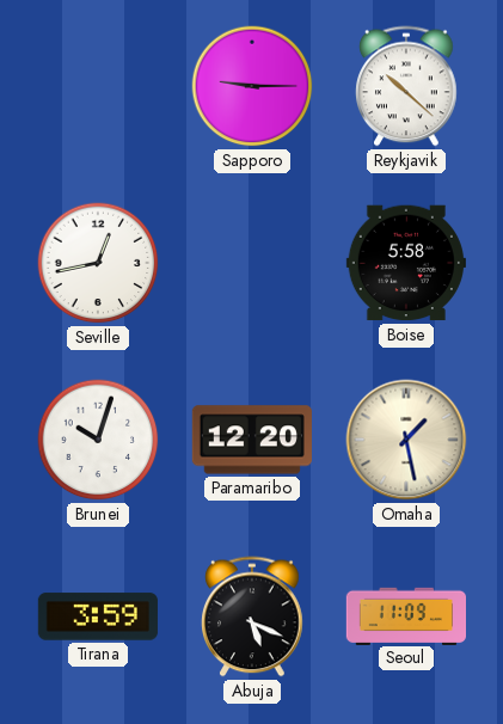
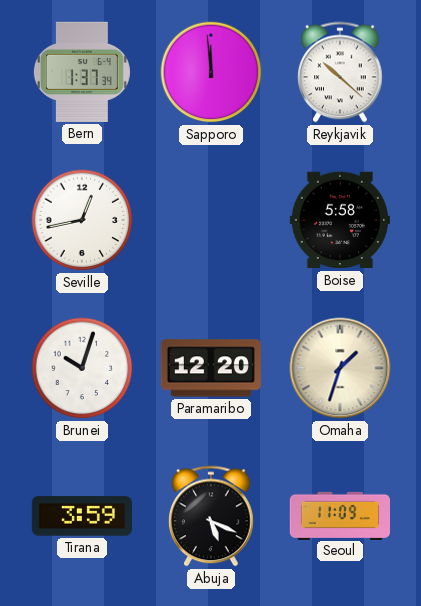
Bern: none -> 1:37
Sapporo: 9:15 -> 11:59
Omaha: 1:28 -> 1:33
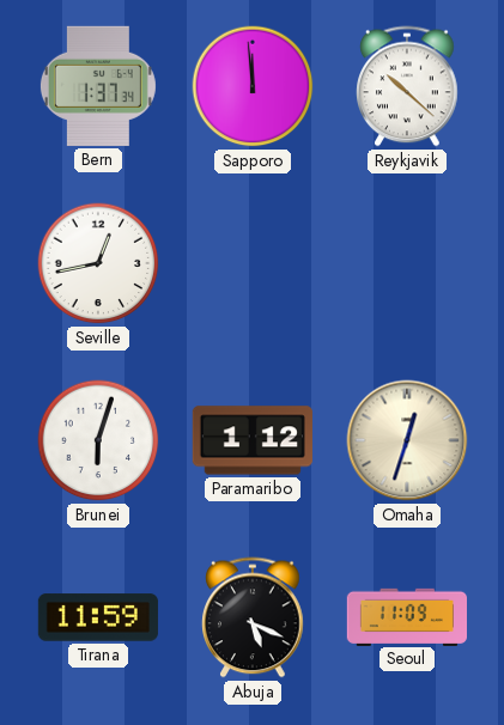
Boise: 5:58 -> none
Brunei: 10:03 -> 6:03
Paramaribo: 12:20 -> 1:12
Omaha: 1:33 -> 12:33
Tirana: 3:59 -> 11:59
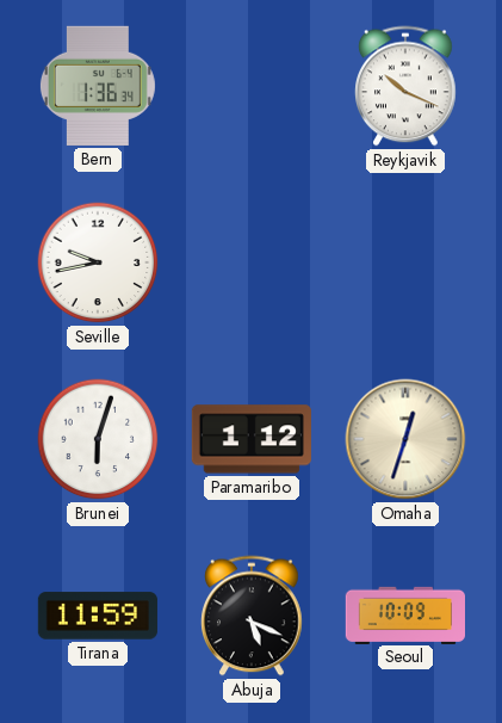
Bern: 1:37 -> 1:36
Sapporo: 11:59 -> none
Reykjavik: 10:22 -> 10:19
Seville: 12:43 -> 9:43
Seoul: 11:09 -> 10:09
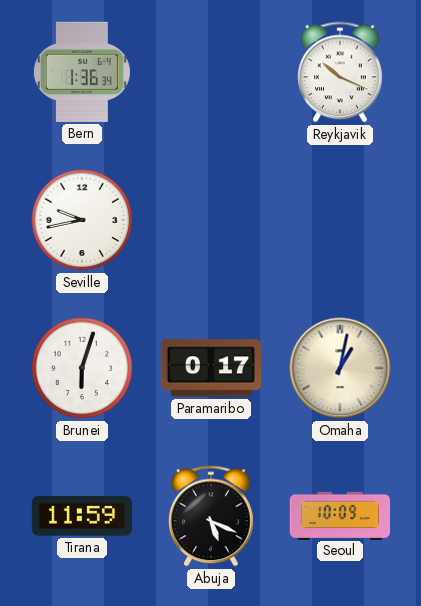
Paramaribo: 1:12 -> 0:17
Omaha: 12:33 -> 1:02
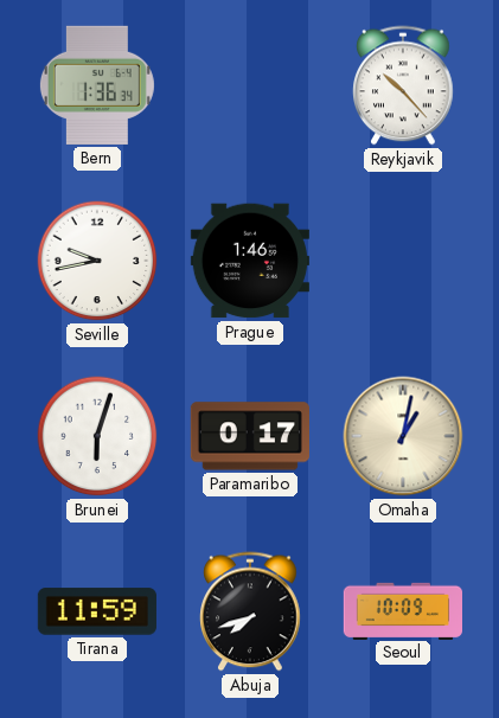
Reykjavik: 10:19 -> 10:23
Prague: none -> 1:46
Abuja: 5:19 -> 7:42
